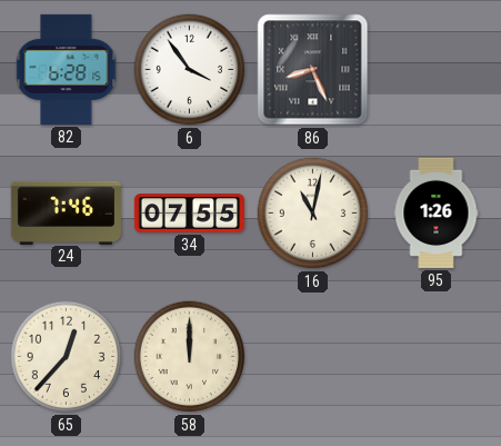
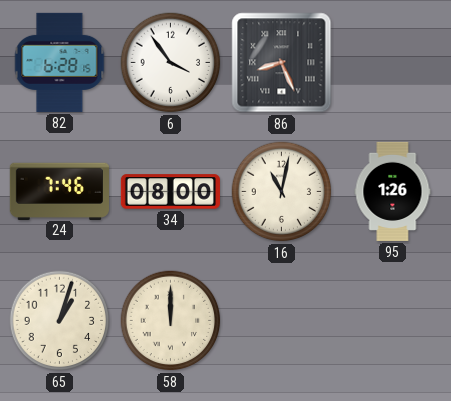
34: 07:55 -> 08:00
65: 12:37 -> 1:03
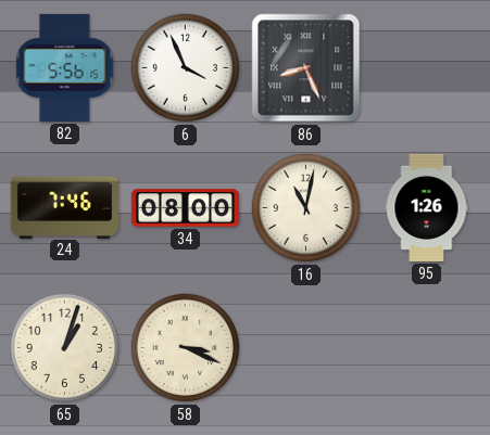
82: 6:28 -> 5:56
6: 3:54 -> 3:56
58: 12:00 -> 3:19
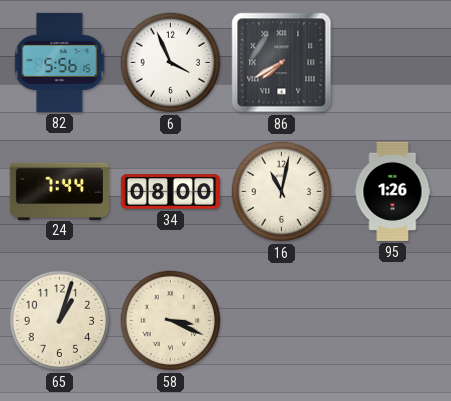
86: 8:26 -> 7:40
24: 7:46 -> 7:44
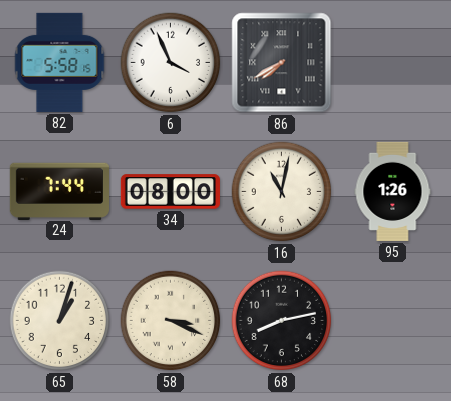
82: 5:56 -> 5:58
68: none -> 8:13
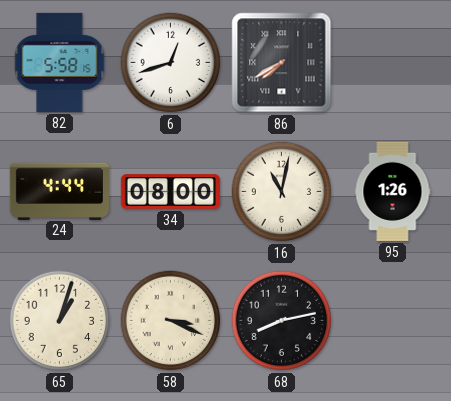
6: 3:56 -> 12:42
24: 7:44 -> 4:44
